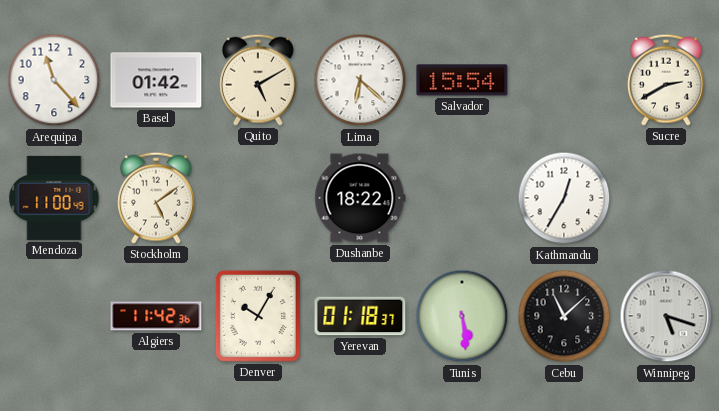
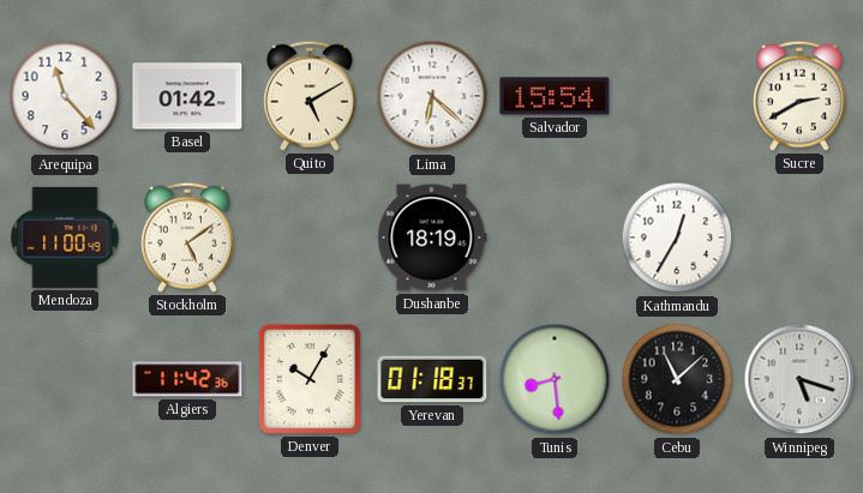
Dushanbe: 18:22 -> 18:19
Tunis: 5:29 -> 8:29
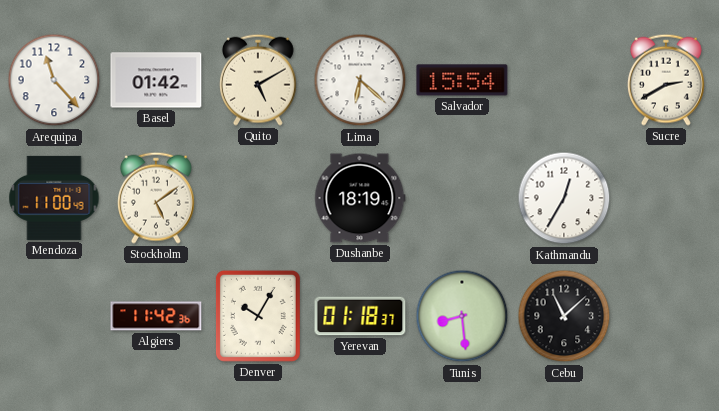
Winnipeg: 5:18 -> none
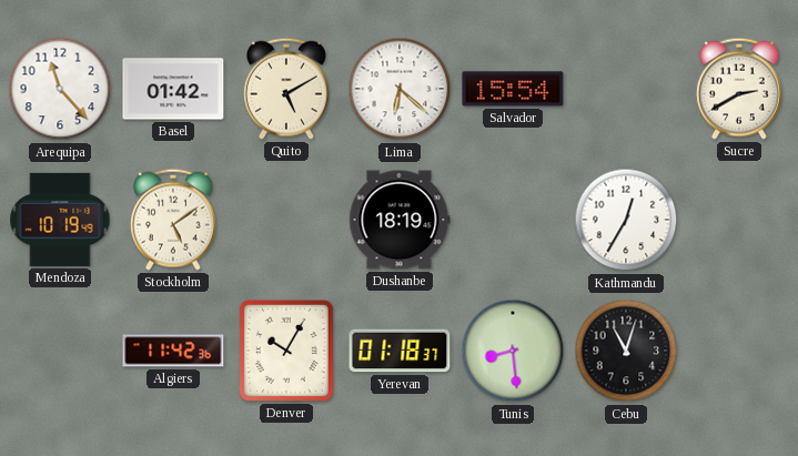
Mendoza: 11:00 -> 10:19
Cebu: 11:08 -> 11:03
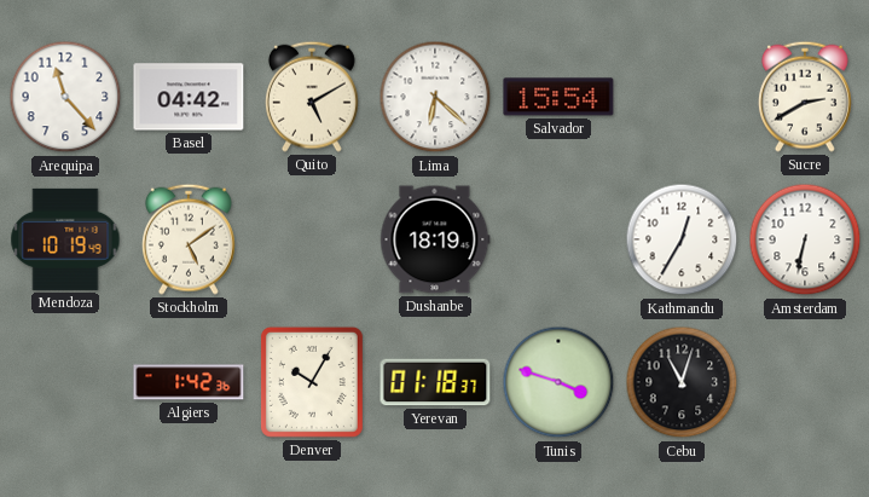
Basel: 01:42 -> 04:42
Amsterdam: none -> 6:32
Algiers: 11:42 -> 1:42
Tunis: 8:29 -> 3:48
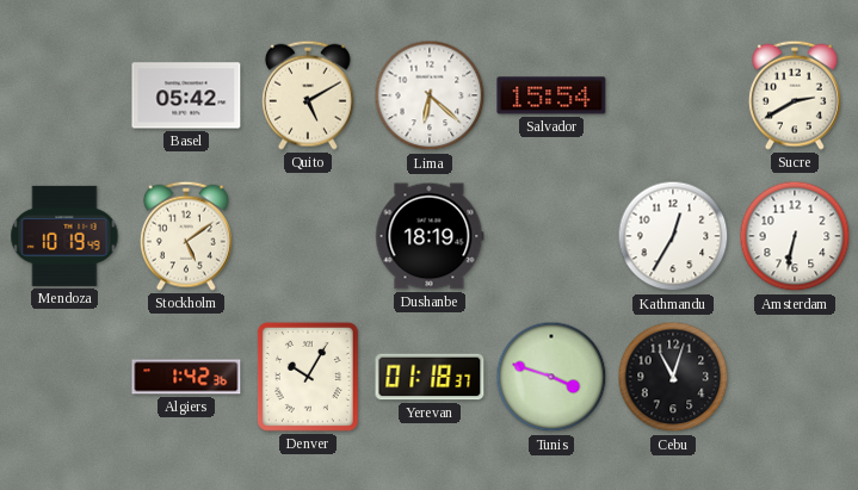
Arequipa: 11:23 -> none
Basel: 04:42 -> 05:42
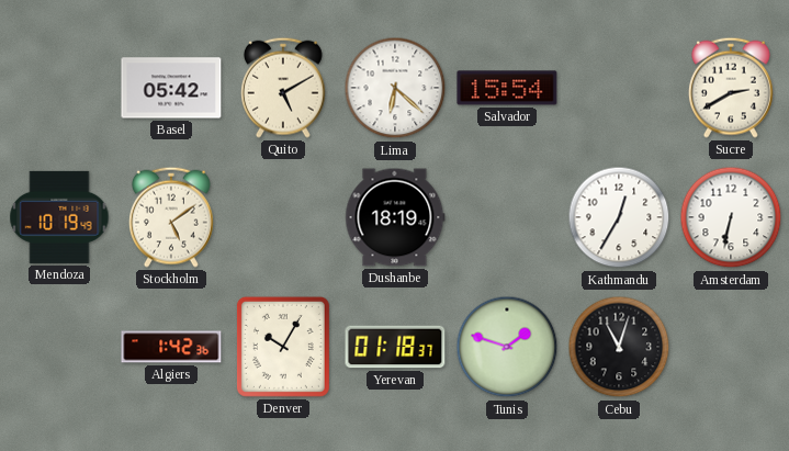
Tunis: 3:48 -> 1:48
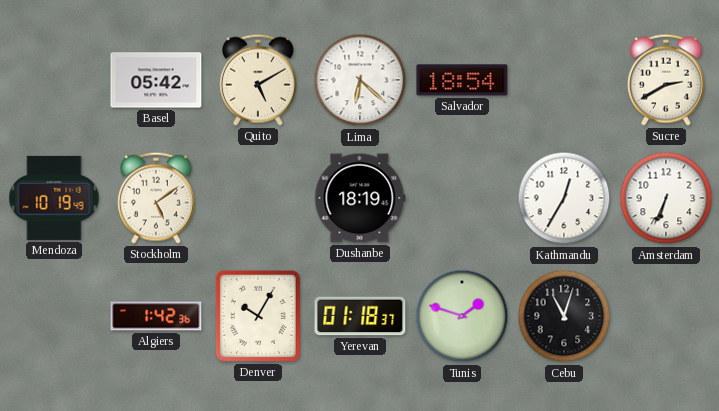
Salvador: 15:54 -> 18:54
Amsterdam: 6:32 -> 6:34
